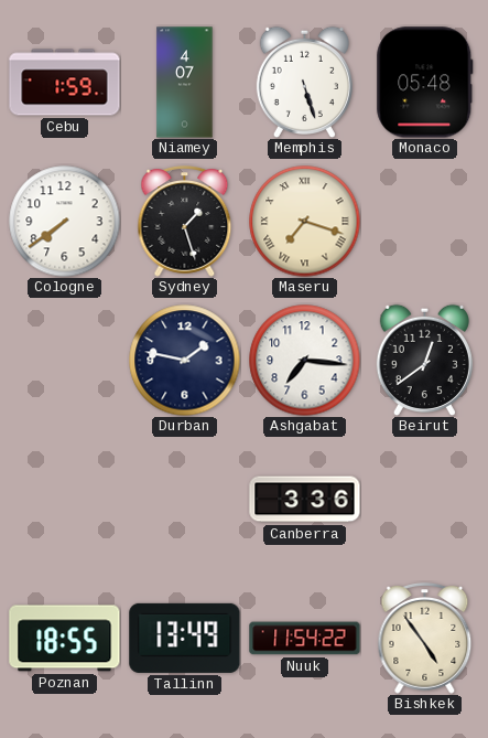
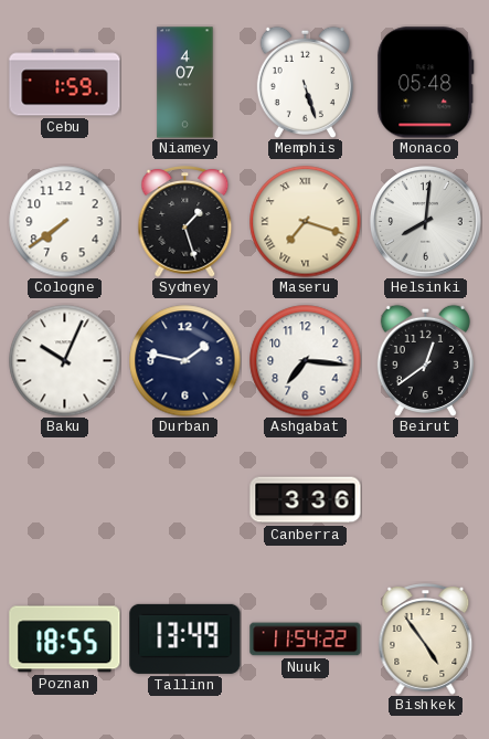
Helsinki: none -> 8:01
Baku: none -> 10:04
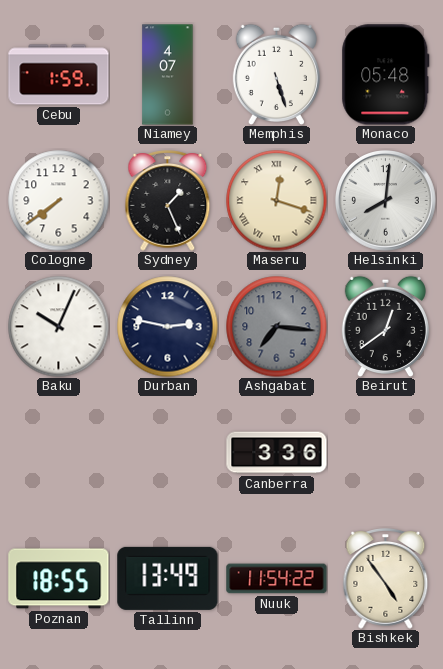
Sydney: 1:27 -> 1:26
Maseru: 7:18 -> 12:18
Durban: 1:47 -> 2:47
Ashgabat dial: white -> grey
